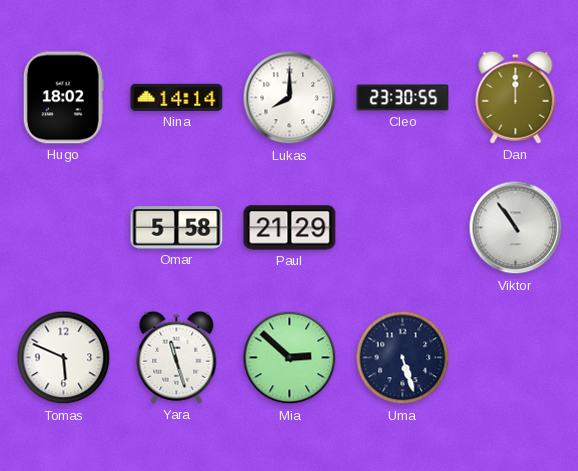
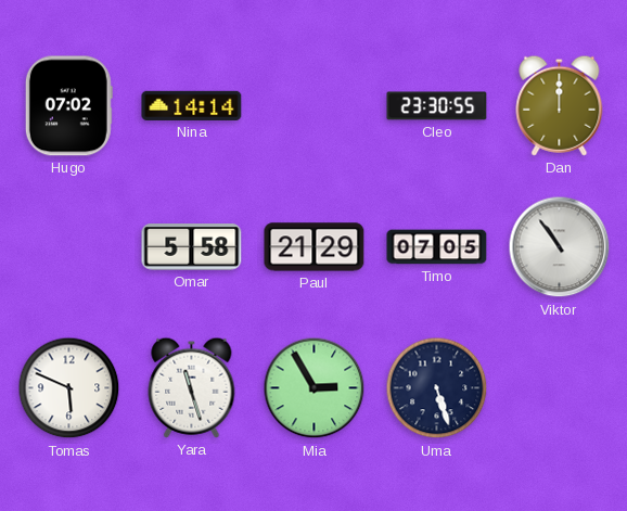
Hugo: 18:02 -> 07:02
Lukas: 8:00 -> none
Timo: none -> 07:05
Mia: 2:52 -> 2:55
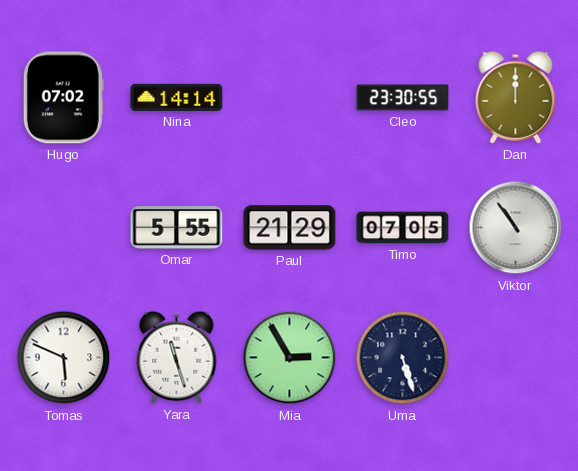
Omar: 5:58 -> 5:55
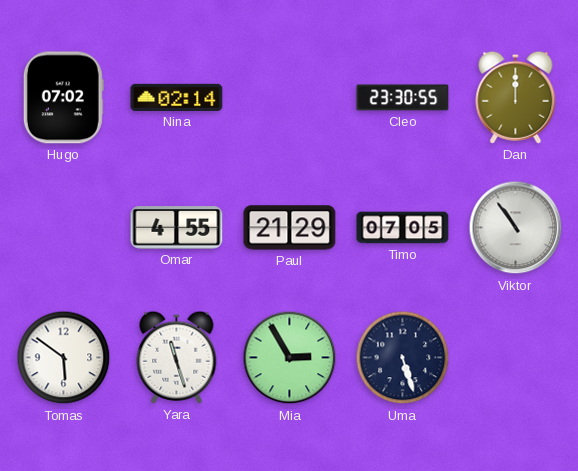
Nina: 14:14 -> 02:14
Omar: 5:55 -> 4:55
Tomas: 5:49 -> 5:51
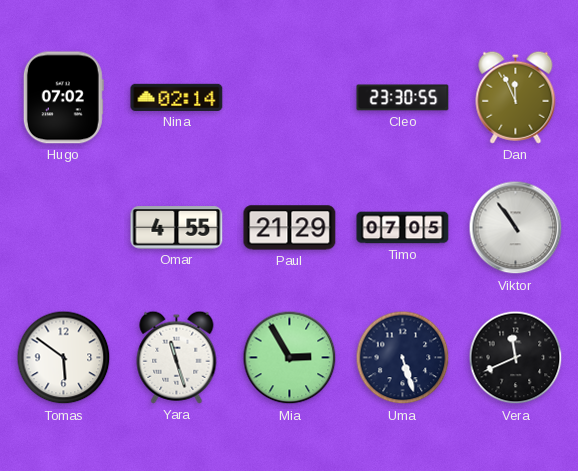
Dan: 12:00 -> 11:56
Vera: none -> 11:41
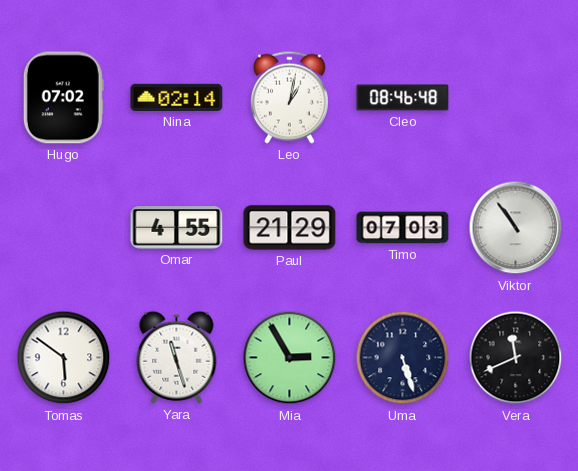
Leo: none -> 1:02
Cleo: 23:30 -> 08:46
Dan: 11:56 -> none
Timo: 07:05 -> 07:03
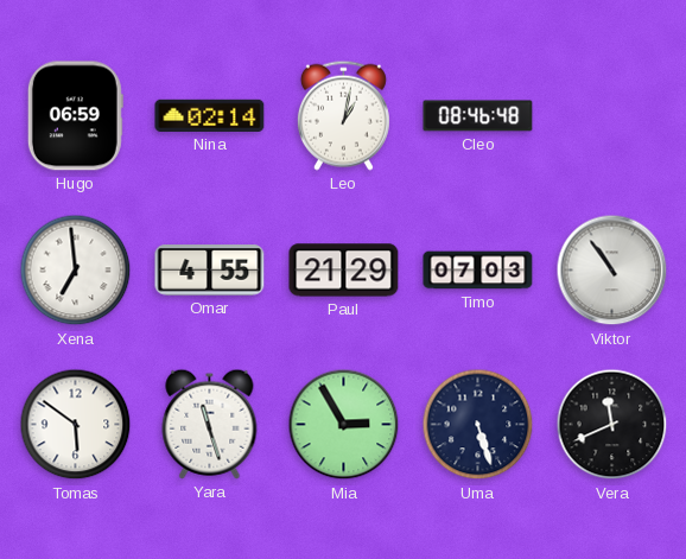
Hugo: 07:02 -> 06:59
Xena: none -> 6:59
